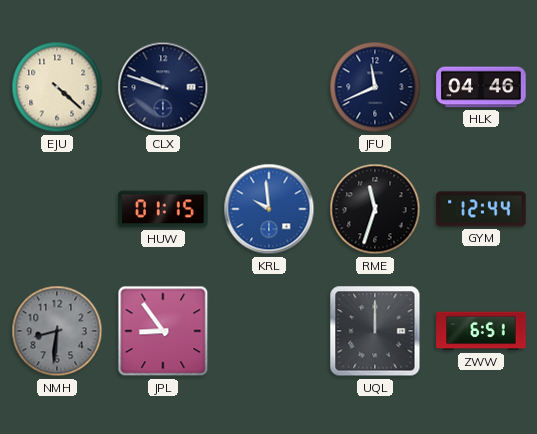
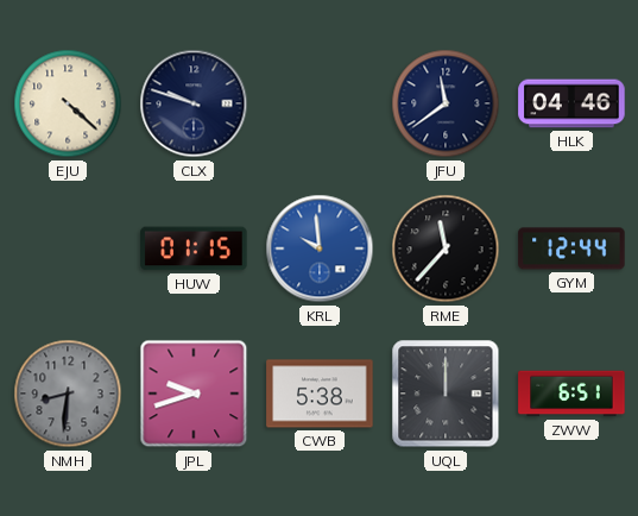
JFU: 11:41 -> 11:39
RME: 11:33 -> 11:37
JPL: 8:54 -> 9:42
CWB: none -> 5:38
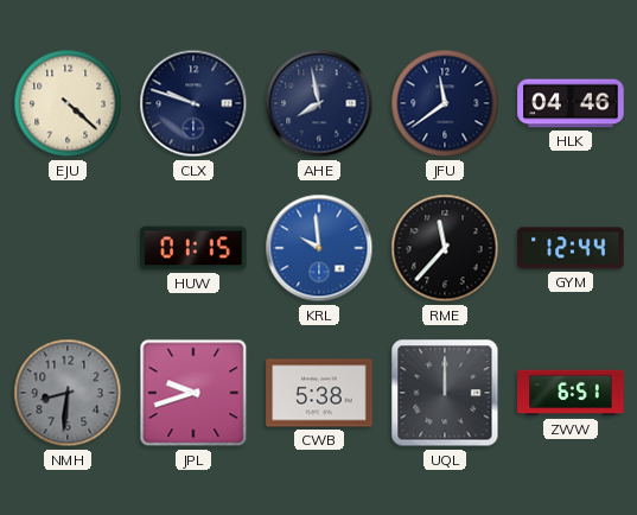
AHE: none -> 7:58
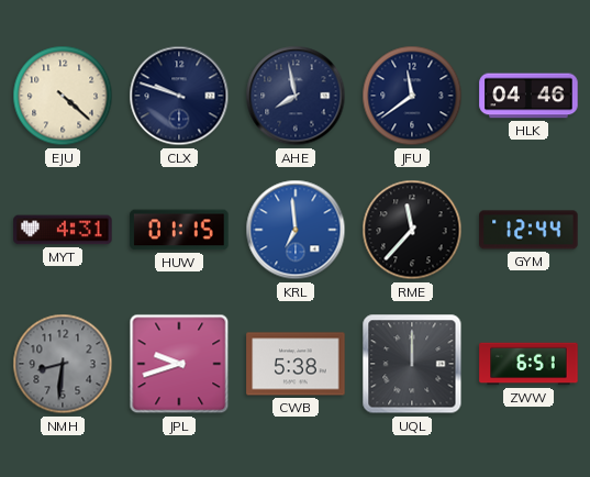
MYT: none -> 4:31
KRL: 9:59 -> 6:59
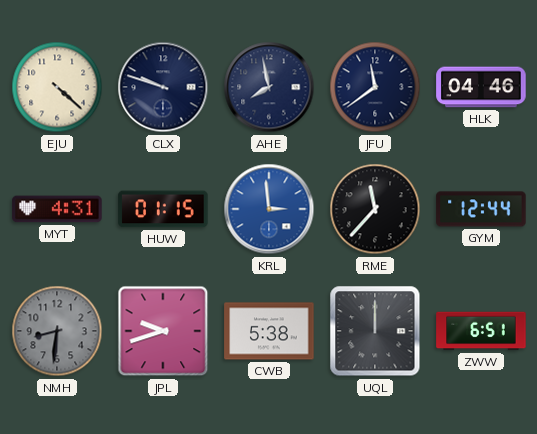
KRL: 6:59 -> 2:59
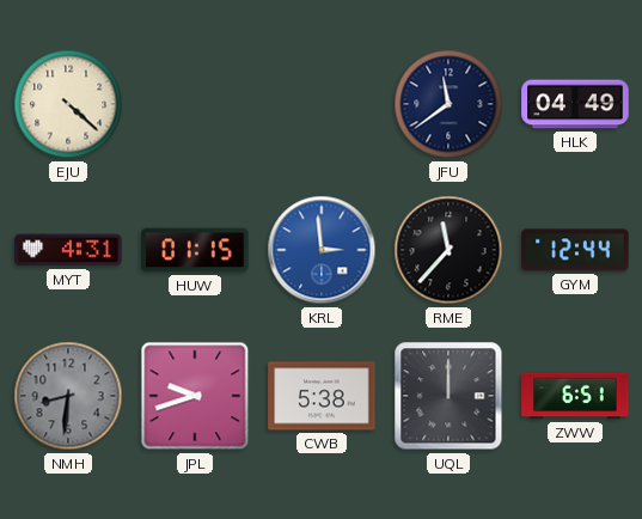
CLX: 9:48 -> none
AHE: 7:58 -> none
HLK: 04:46 -> 04:49
